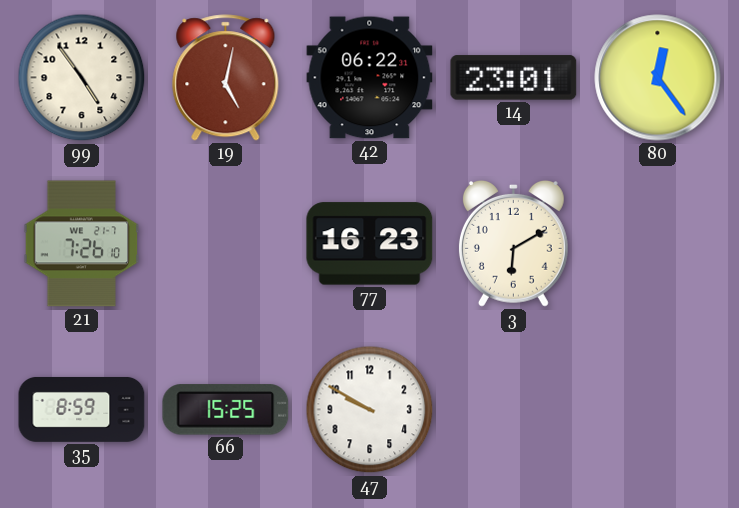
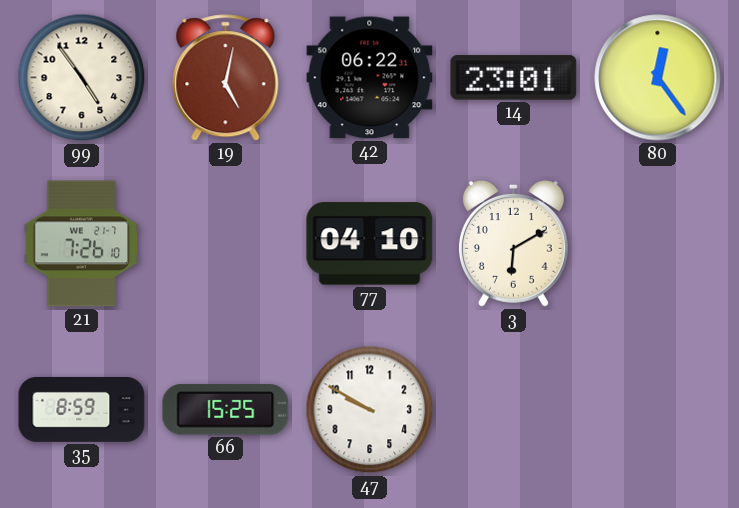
77: 16:23 -> 04:10
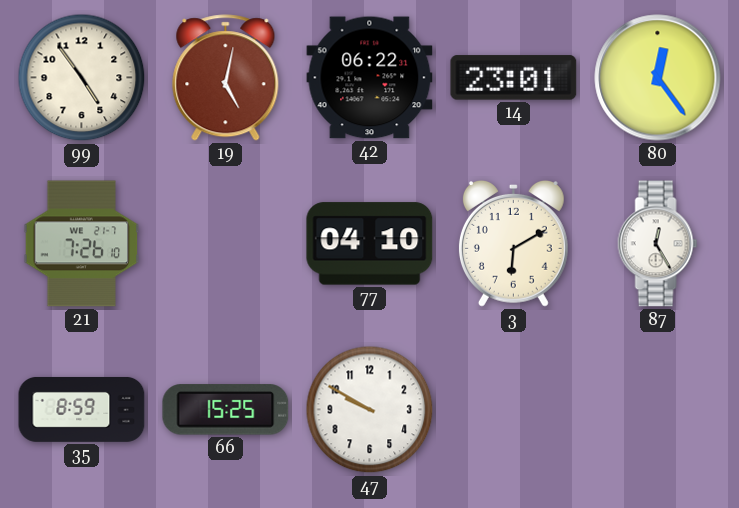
87: none -> 12:25
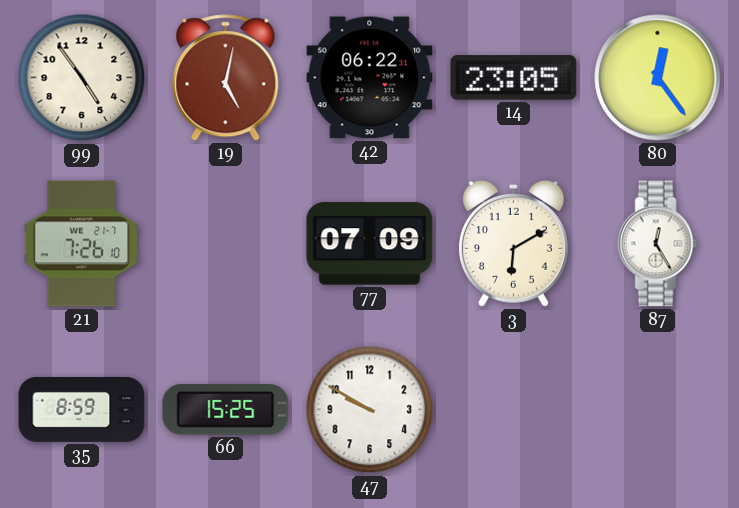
14: 23:01 -> 23:05
77: 04:10 -> 07:09
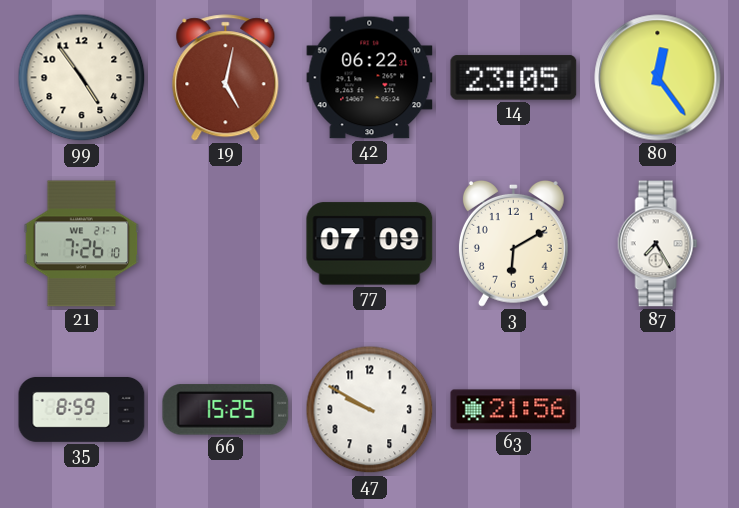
87: 12:25 -> 7:25
63: none -> 21:56
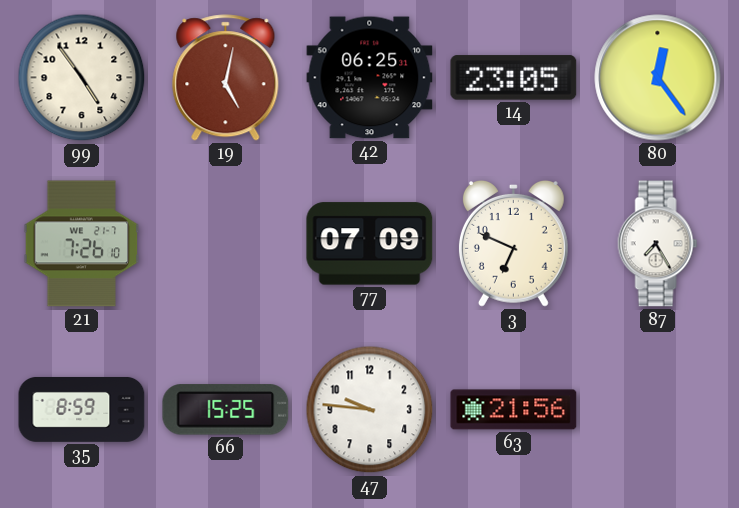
42: 06:22 -> 06:25
3: 6:10 -> 6:49
47: 9:50 -> 9:46
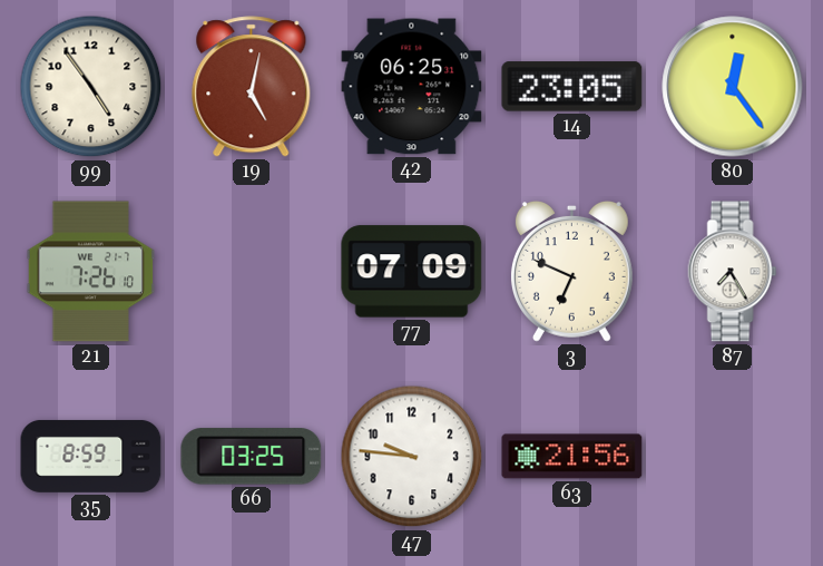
66: 15:25 -> 03:25
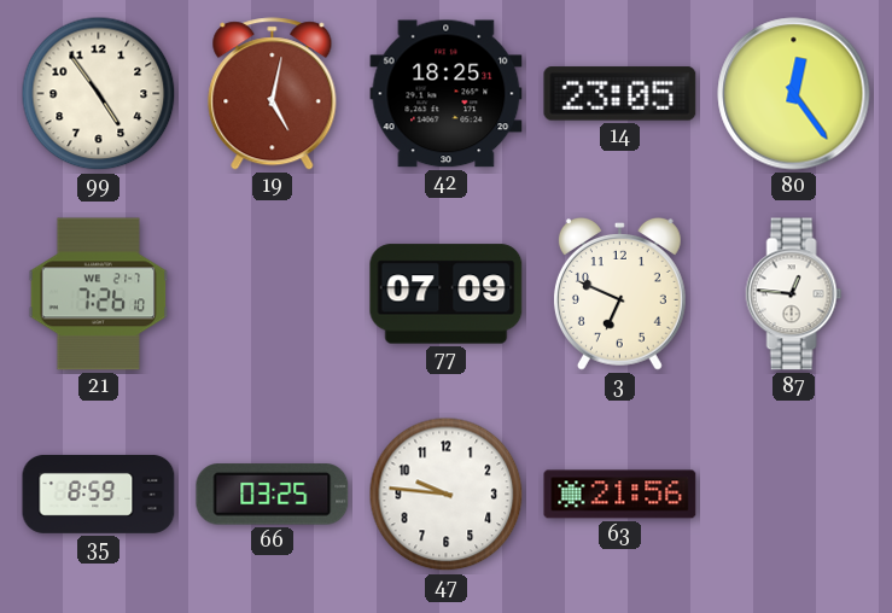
42: 06:25 -> 18:25
87: 7:25 -> 12:46
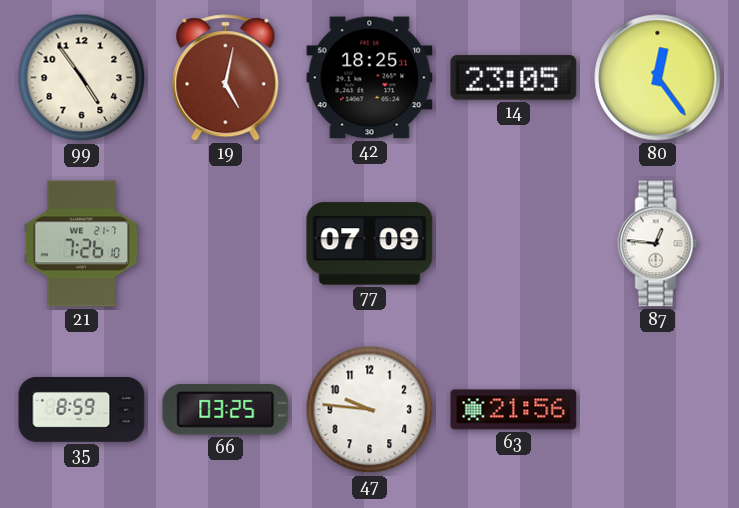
3: 6:49 -> none
